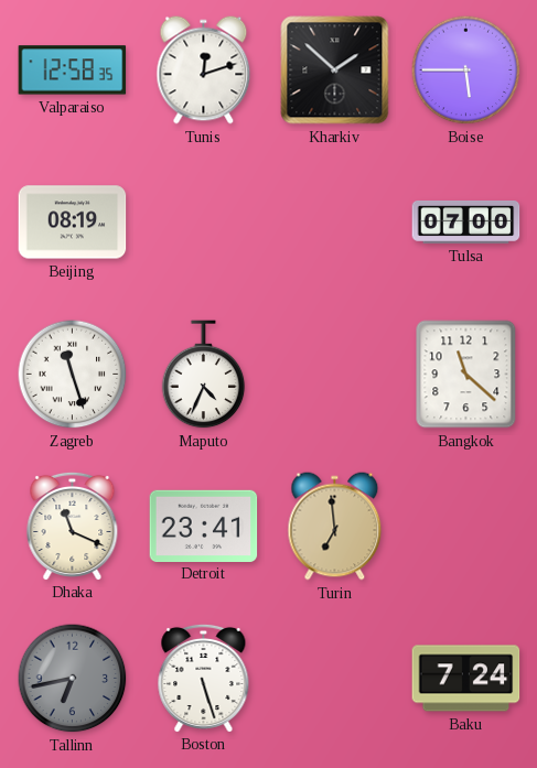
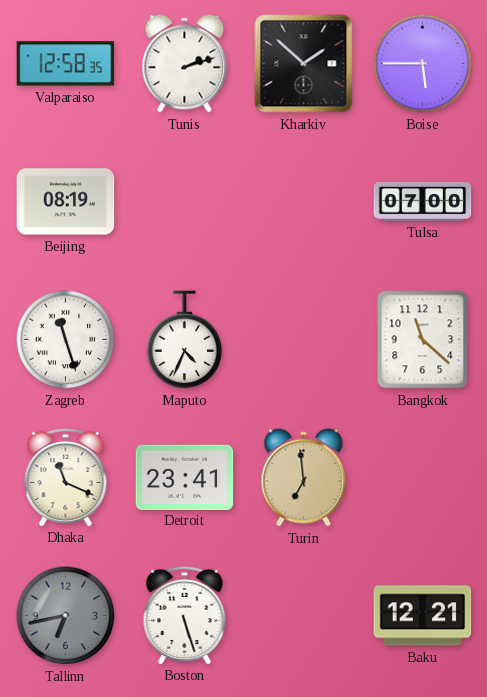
Tunis: 12:12 -> 2:12
Baku: 7:24 -> 12:21
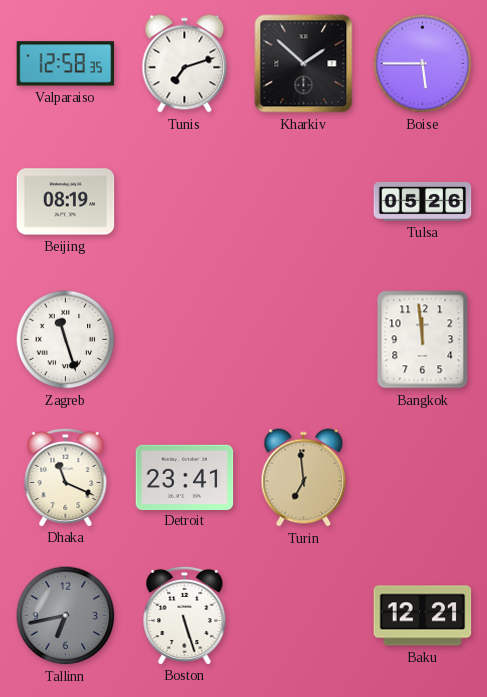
Tunis: 2:12 -> 7:12
Tulsa: 07:00 -> 05:26
Maputo: 4:34 -> none
Bangkok: 11:22 -> 11:59
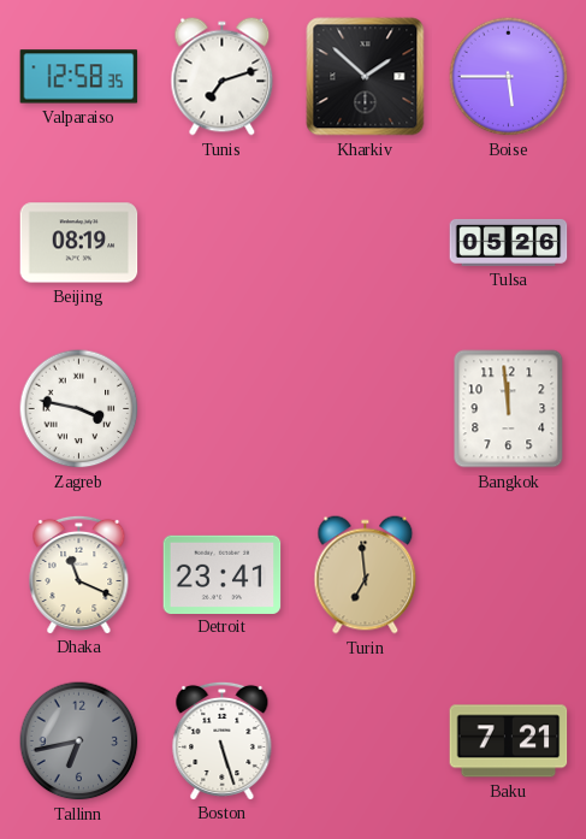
Zagreb: 11:27 -> 3:47
Baku: 12:21 -> 7:21
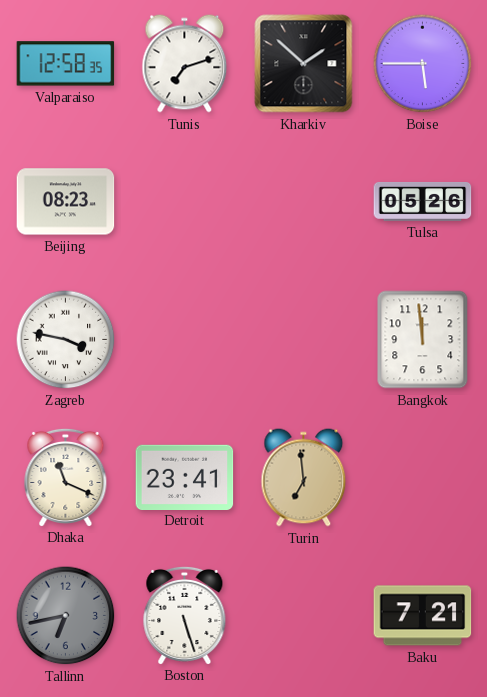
Beijing: 08:19 -> 08:23
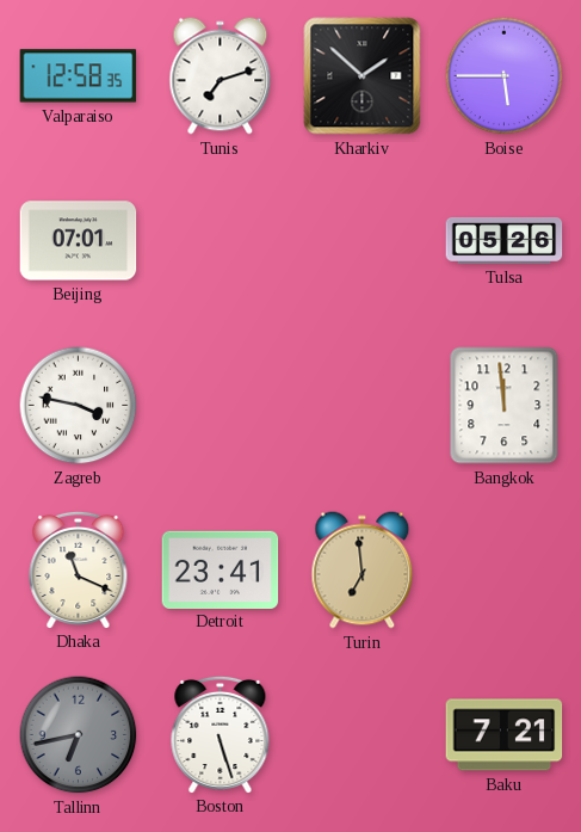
Beijing: 08:23 -> 07:01
